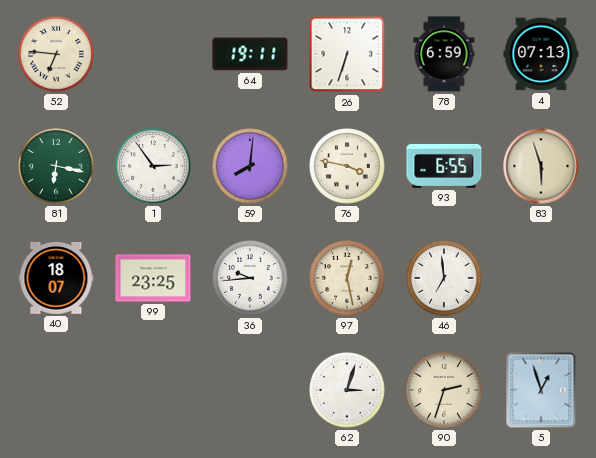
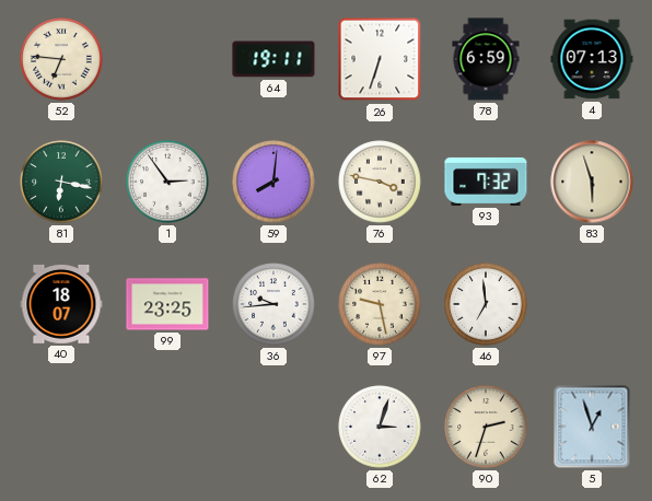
93: 6:55 -> 7:32
97: 12:28 -> 9:28
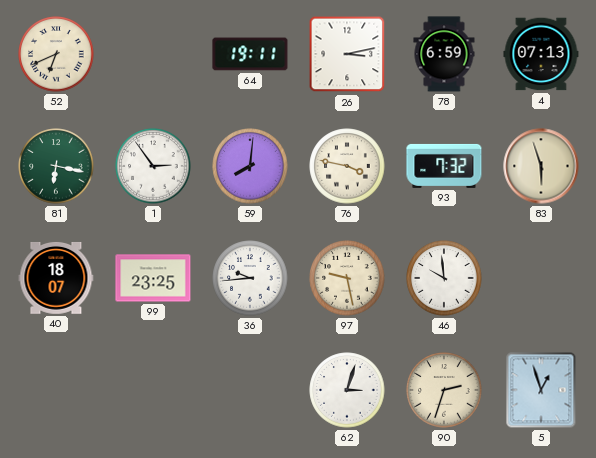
52: 6:46 -> 6:41
26: 6:33 -> 3:13
46: 6:59 -> 9:59
